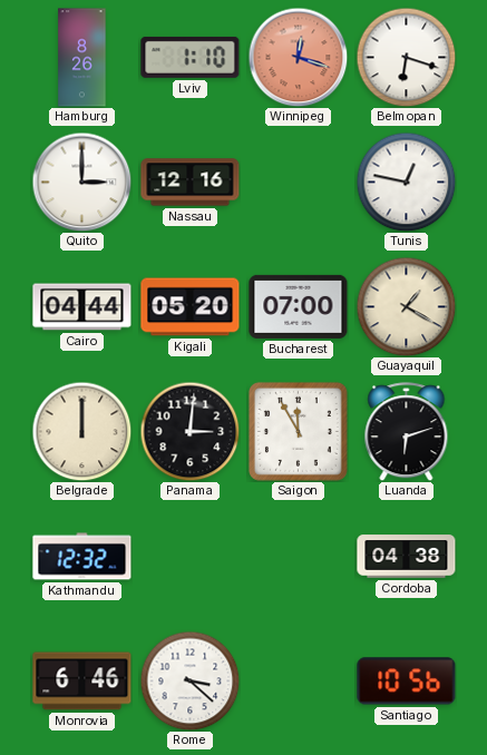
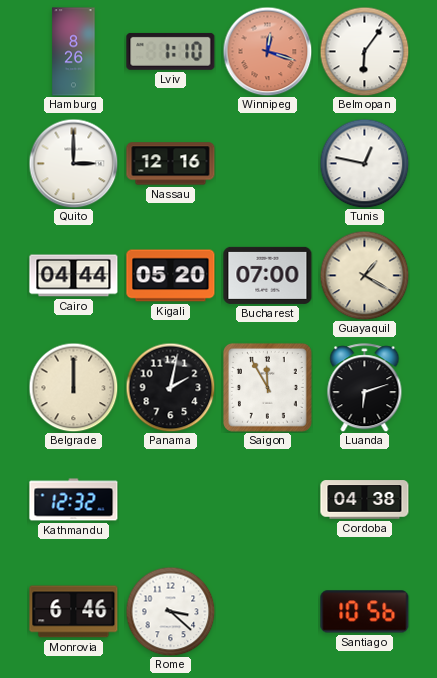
Belmopan: 6:18 -> 6:06
Panama: 3:01 -> 2:02
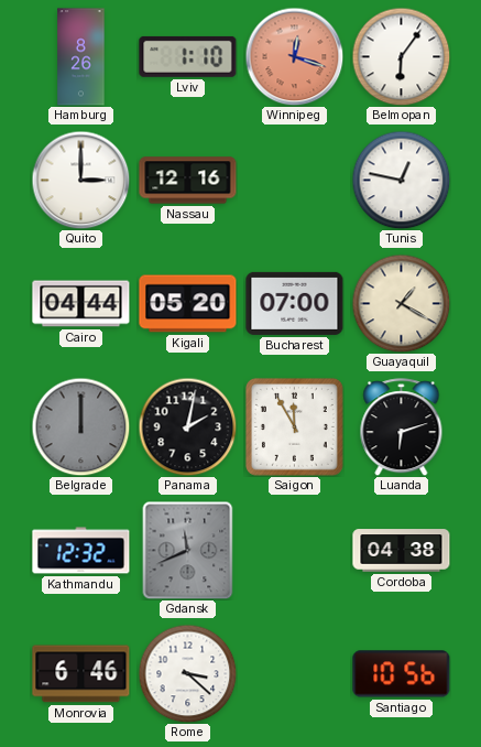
Belgrade dial: cream -> grey
Gdansk: none -> 11:41
